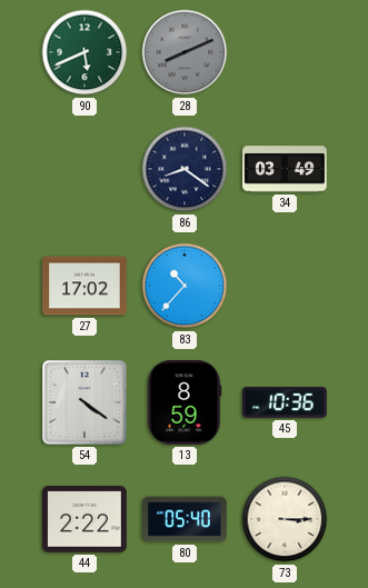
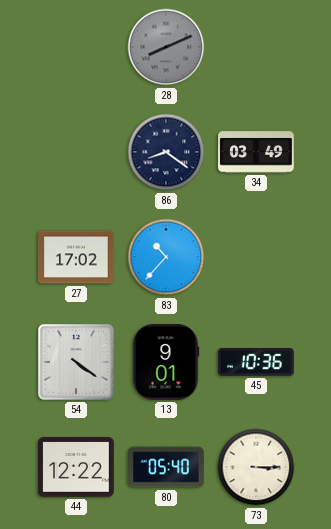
90: 5:41 -> none
13: 8:59 -> 9:01
44: 2:22 -> 12:22
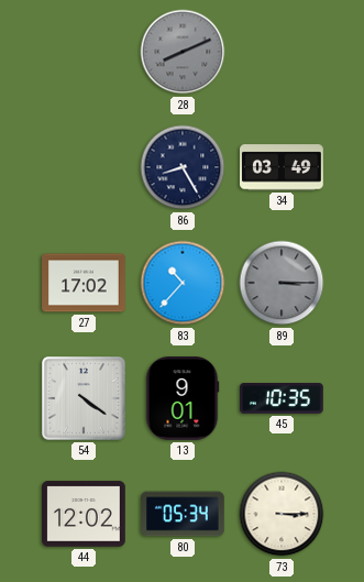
86: 8:21 -> 8:25
89: none -> 3:15
45: 10:36 -> 10:35
44: 12:22 -> 12:02
80: 05:40 -> 05:34
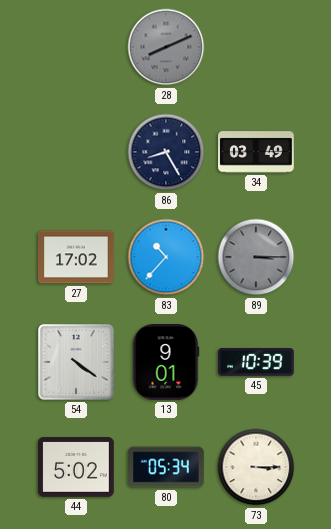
45: 10:35 -> 10:39
44: 12:02 -> 5:02
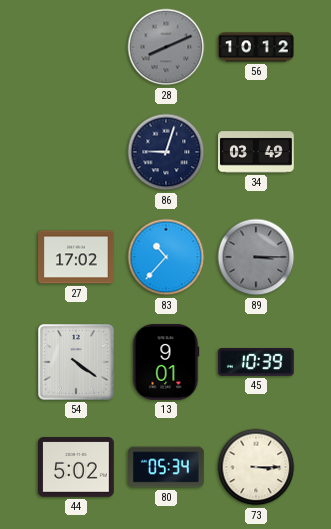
56: none -> 10:12
86: 8:25 -> 9:03
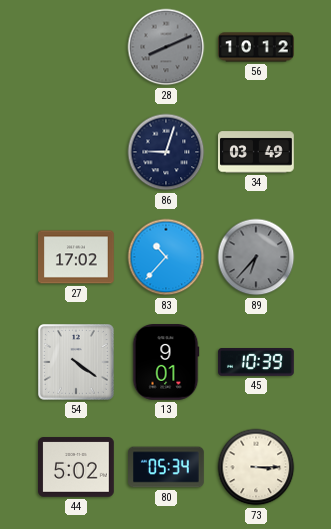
89: 3:15 -> 6:37
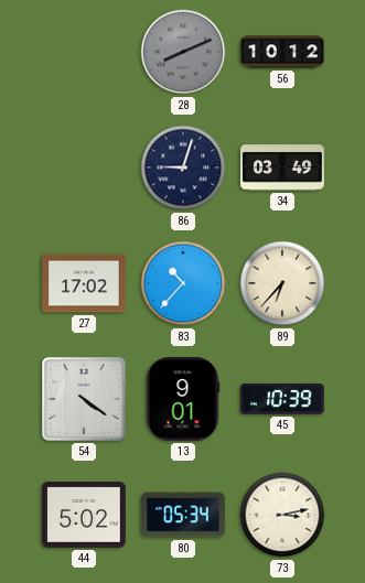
89 dial: grey -> cream
73: 3:15 -> 3:13
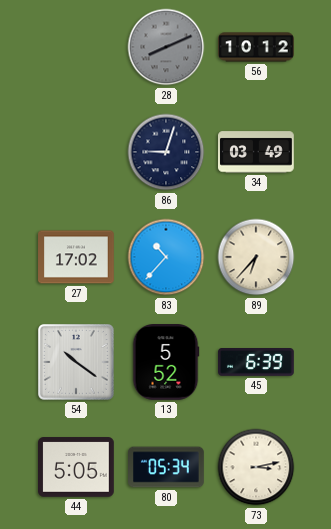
54: 4:21 -> 10:21
13: 9:01 -> 5:52
45: 10:39 -> 6:39
44: 5:02 -> 5:05
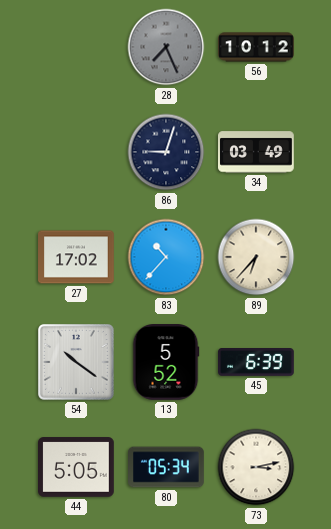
28: 8:11 -> 7:26
